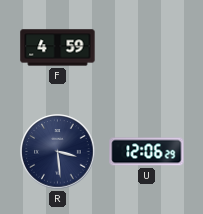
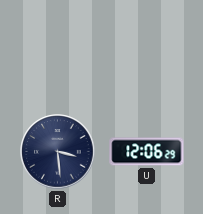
F: 4:59 -> none
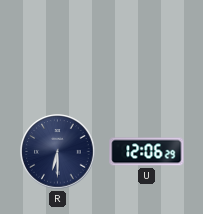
R: 3:29 -> 6:30
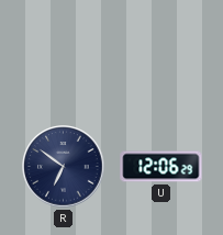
R: 6:30 -> 6:51
